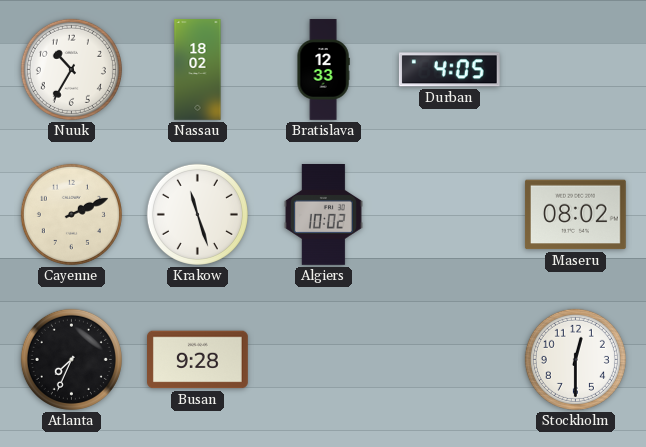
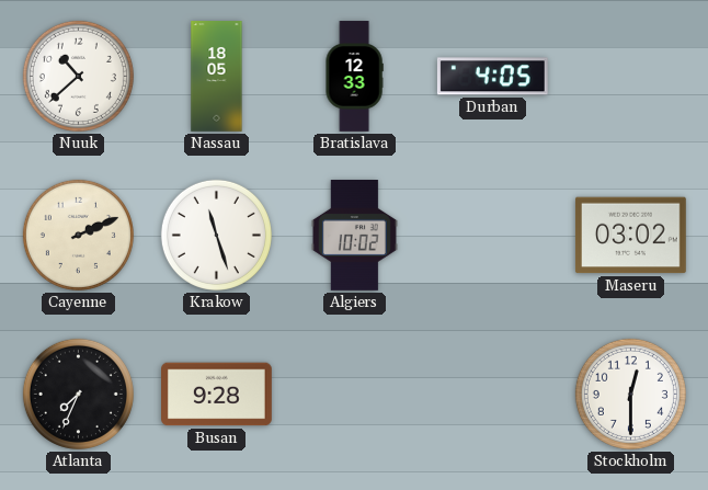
Nuuk: 10:35 -> 10:38
Nassau: 18:02 -> 18:05
Maseru: 08:02 -> 03:02
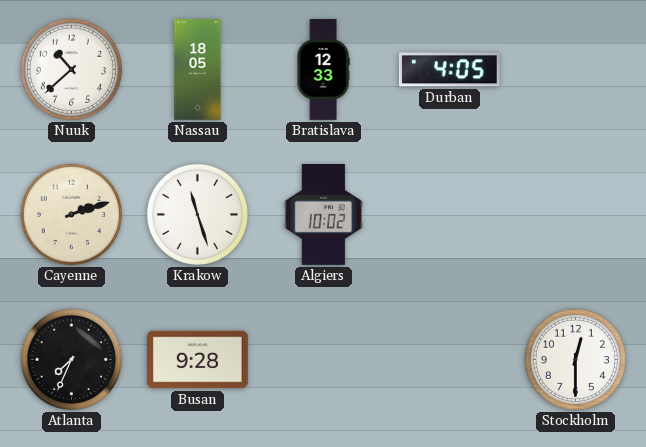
Cayenne: 2:11 -> 2:12
Maseru: 03:02 -> none
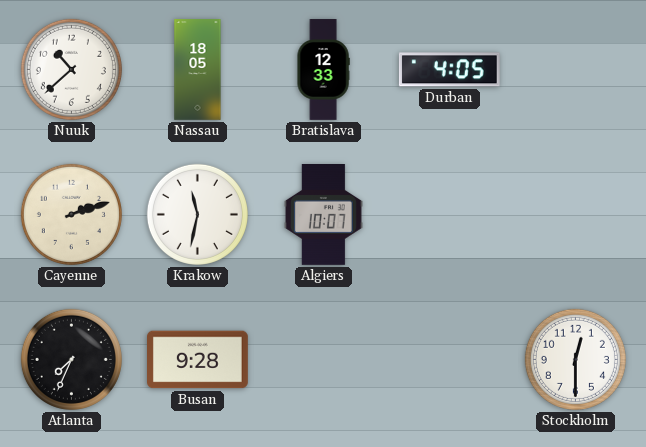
Krakow: 11:27 -> 11:32
Algiers: 10:02 -> 10:07
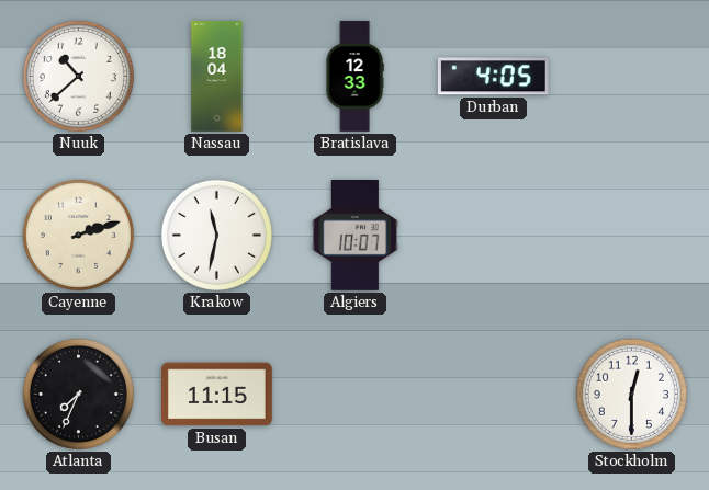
Nassau: 18:05 -> 18:04
Busan: 9:28 -> 11:15
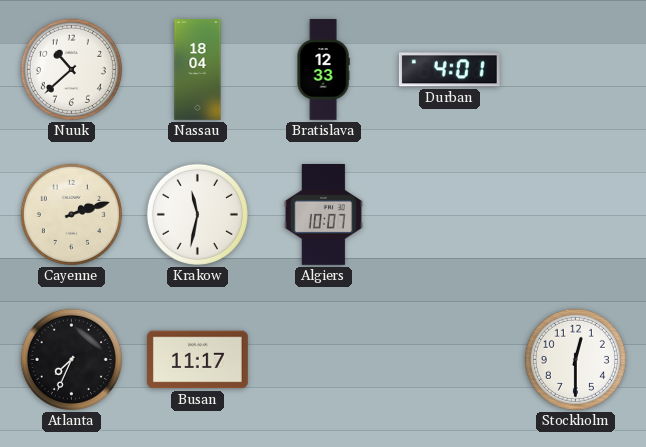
Durban: 4:05 -> 4:01
Busan: 11:15 -> 11:17
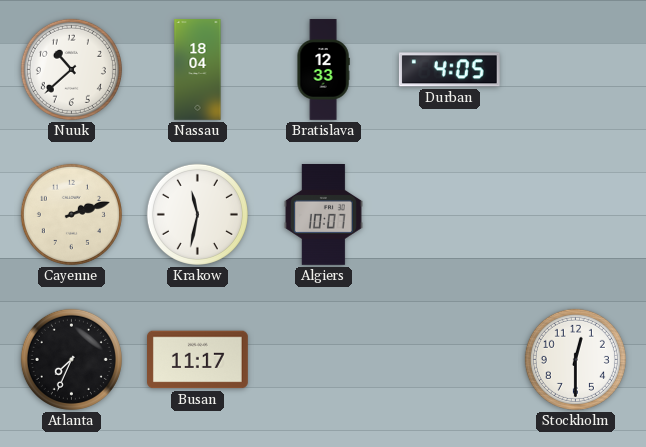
Durban: 4:01 -> 4:05
